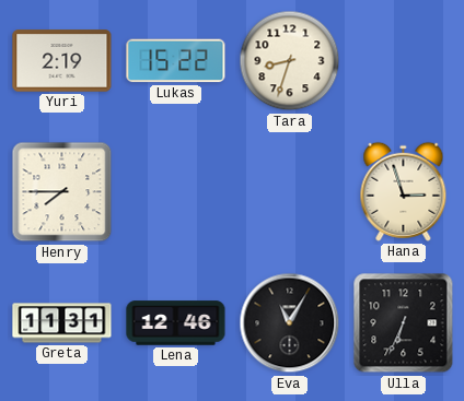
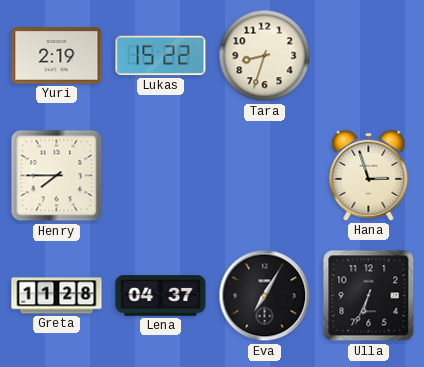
Greta: 11:31 -> 11:28
Lena: 12:46 -> 04:37
Eva: 11:05 -> 7:05
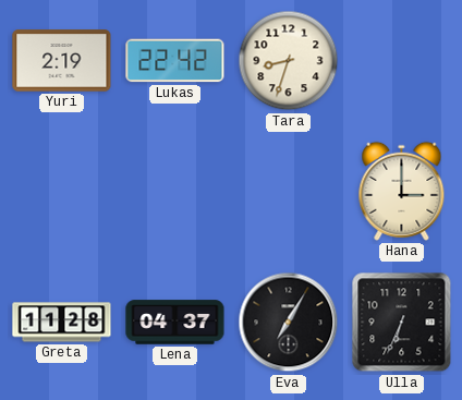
Lukas: 15:22 -> 22:42
Henry: 7:45 -> none
Hana: 2:57 -> 3:00
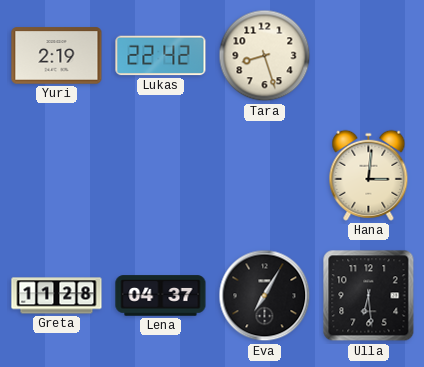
Tara: 8:33 -> 8:27
Hana: 3:00 -> 3:01
Ulla: 6:34 -> 6:29
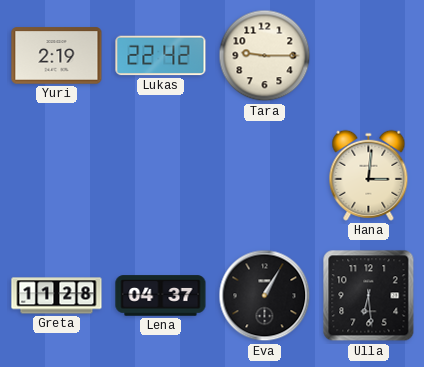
Tara: 8:27 -> 9:15
Eva: 7:05 -> 1:05
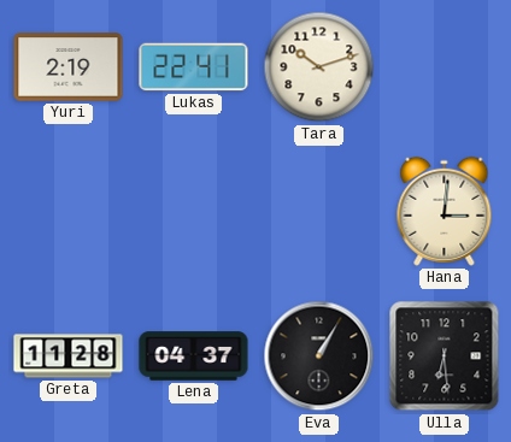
Lukas: 22:42 -> 22:41
Tara: 9:15 -> 10:12
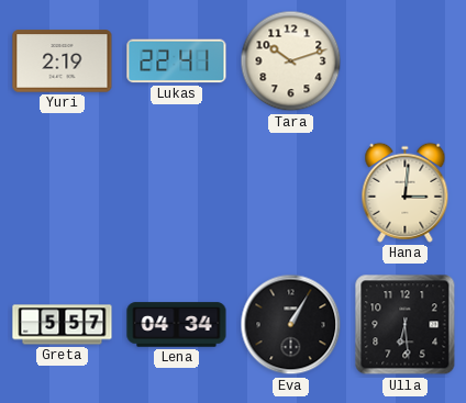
Greta: 11:28 -> 5:57
Lena: 04:37 -> 04:34
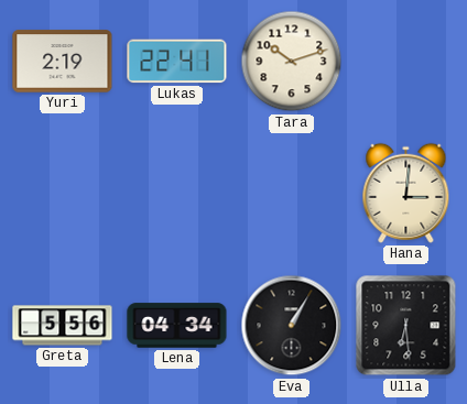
Greta: 5:57 -> 5:56
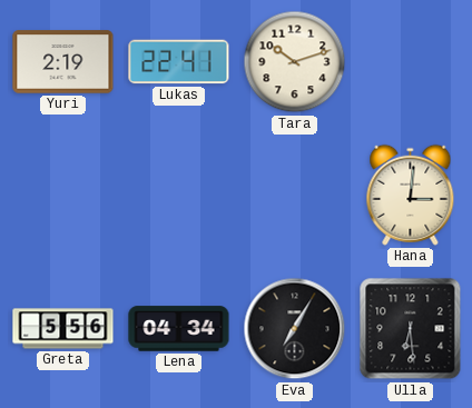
Eva: 1:05 -> 7:05
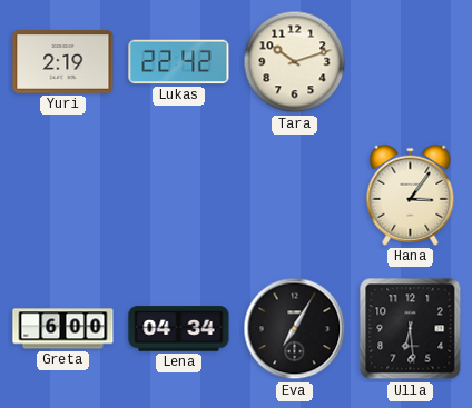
Lukas: 22:41 -> 22:42
Hana: 3:01 -> 3:06
Greta: 5:56 -> 6:00
